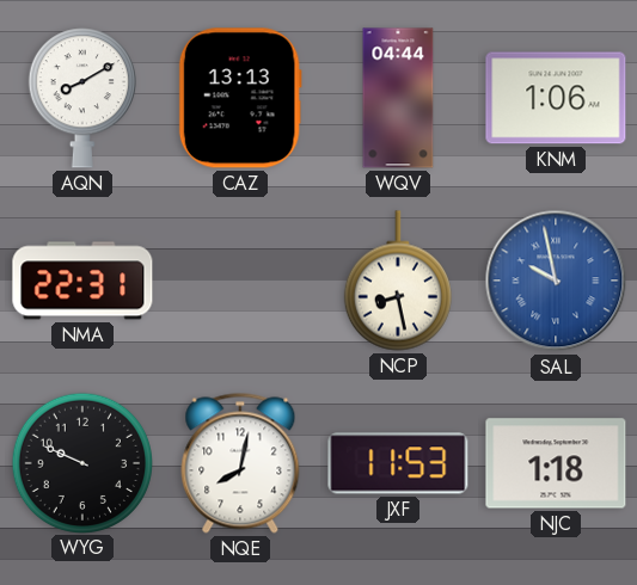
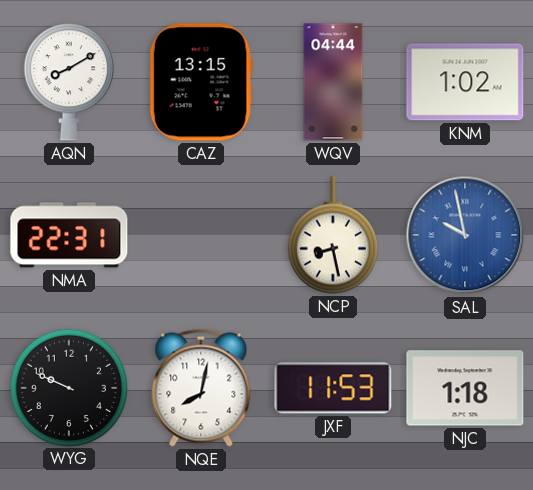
CAZ: 13:13 -> 13:15
KNM: 1:06 -> 1:02
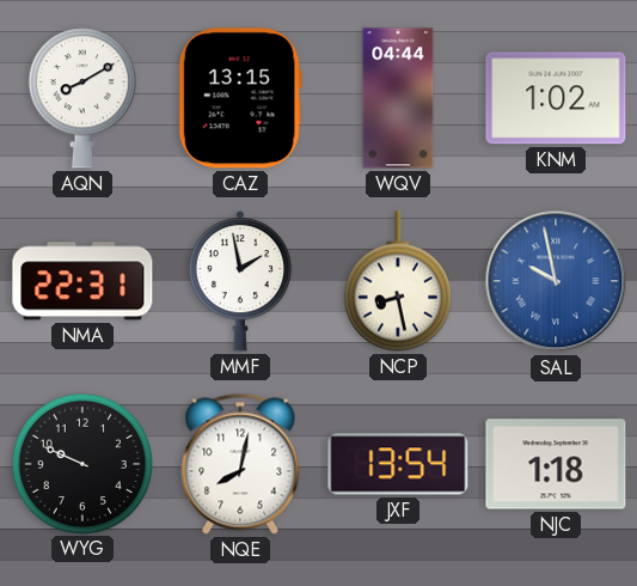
MMF: none -> 1:58
JXF: 11:53 -> 13:54
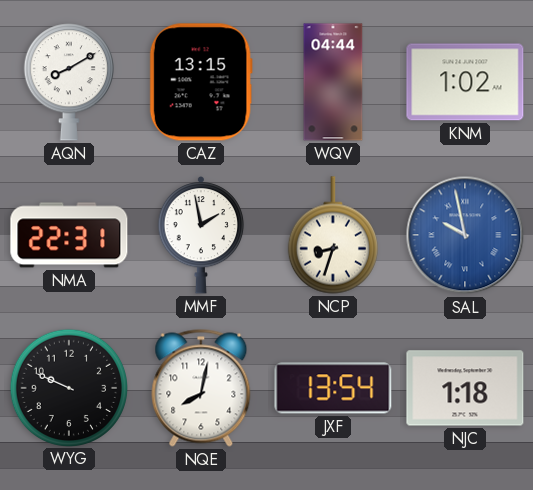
NCP: 8:28 -> 8:33
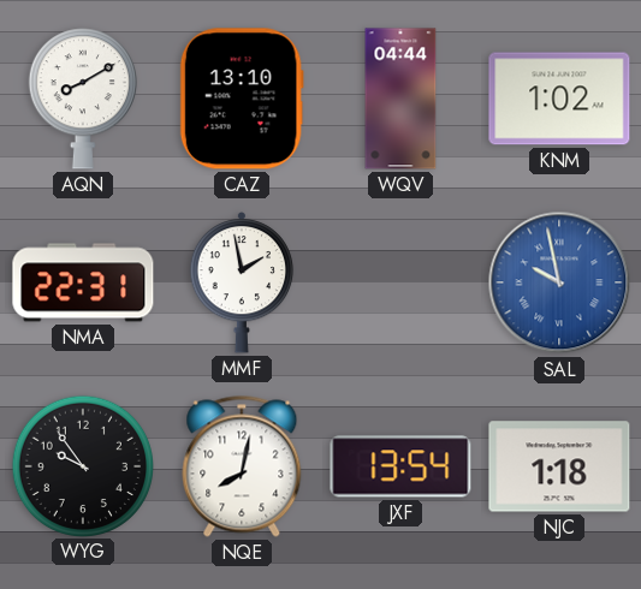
CAZ: 13:15 -> 13:10
NCP: 8:33 -> none
WYG: 9:49 -> 9:54
